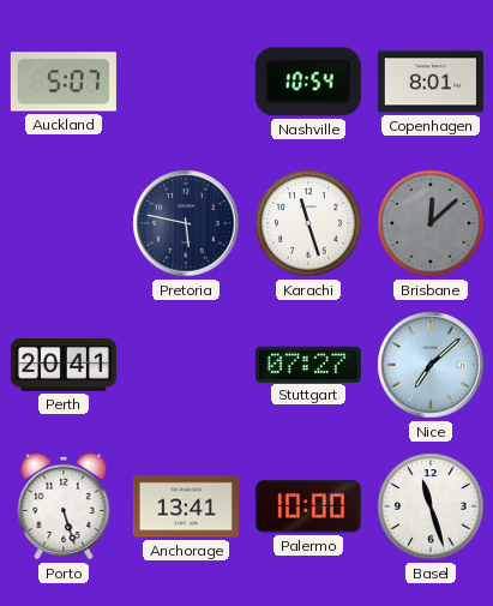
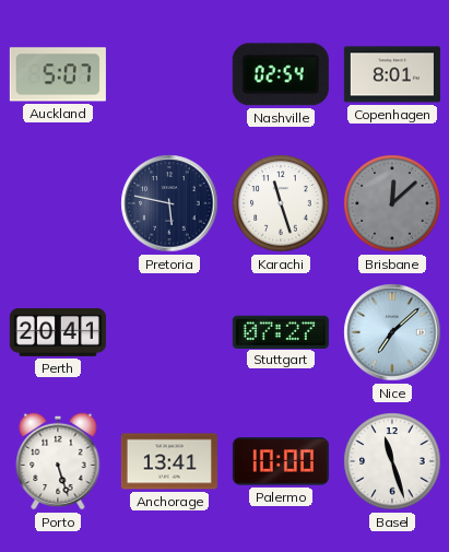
Nashville: 10:54 -> 02:54
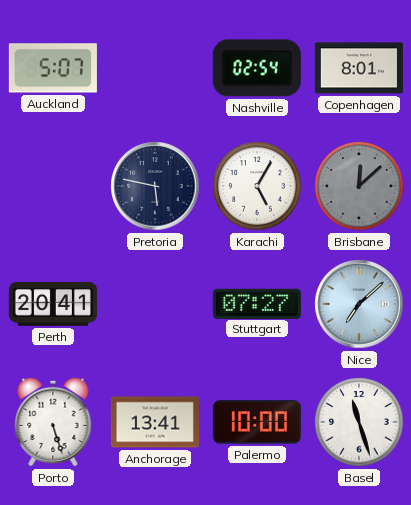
Karachi: 11:27 -> 5:05
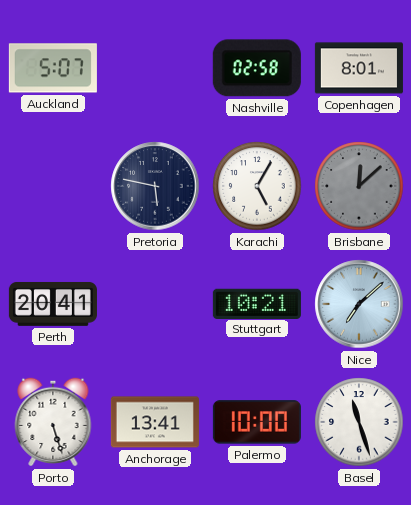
Nashville: 02:54 -> 02:58
Stuttgart: 07:27 -> 10:21
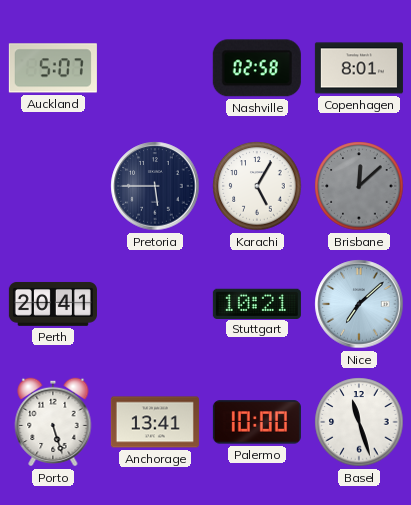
Pretoria: 5:47 -> 5:45
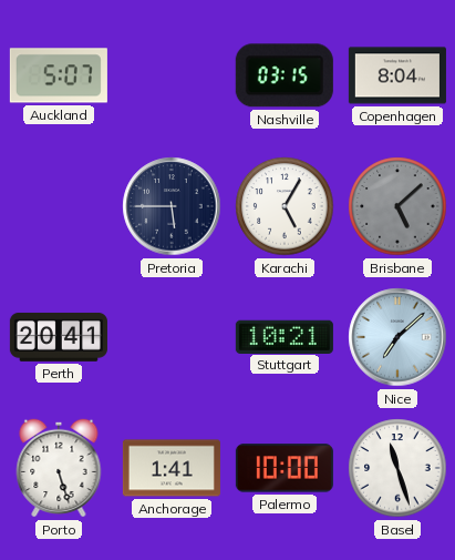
Nashville: 02:58 -> 03:15
Copenhagen: 8:01 -> 8:04
Brisbane: 12:08 -> 5:08
Anchorage: 13:41 -> 1:41
